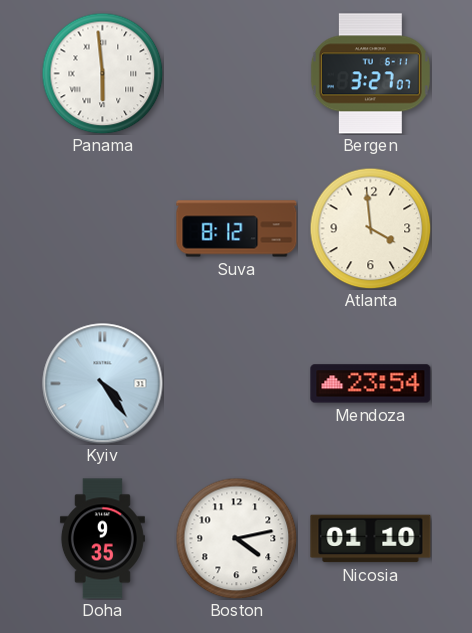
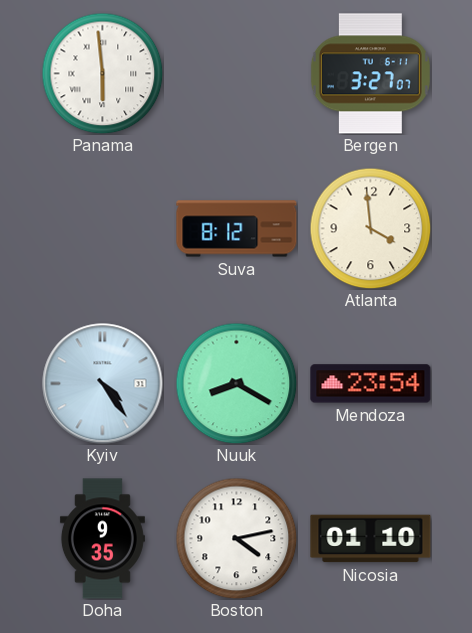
Nuuk: none -> 8:20
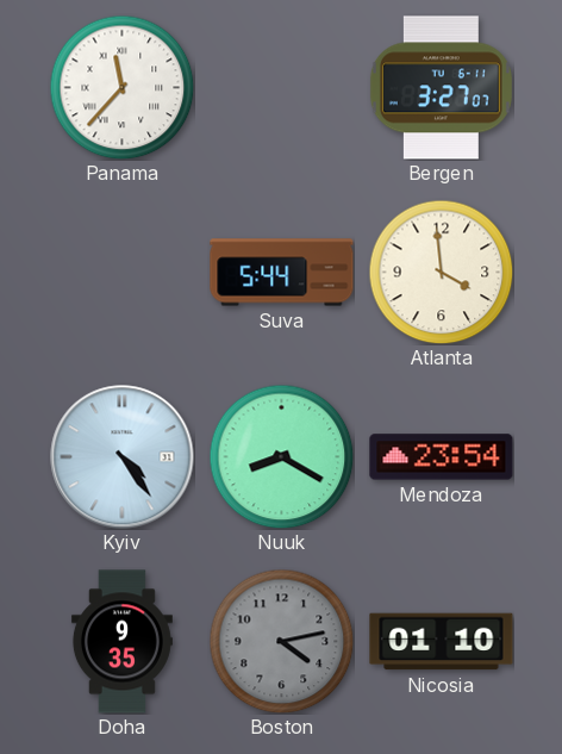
Panama: 5:59 -> 11:37
Suva: 8:12 -> 5:44
Boston dial: white -> grey
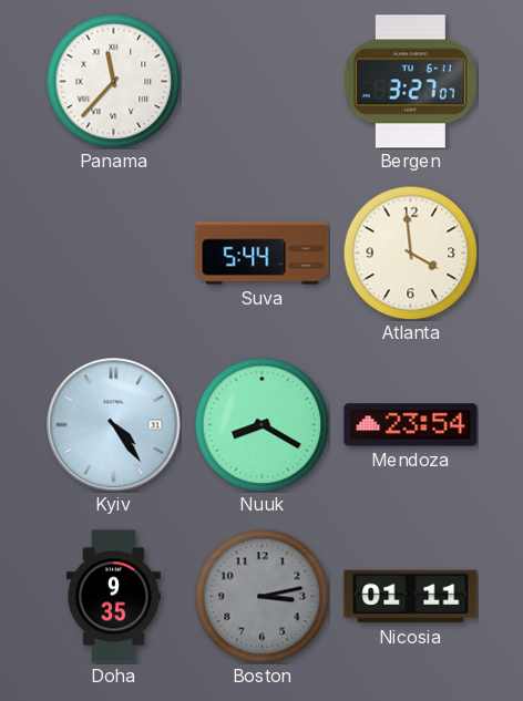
Boston: 4:13 -> 3:13
Nicosia: 01:10 -> 01:11
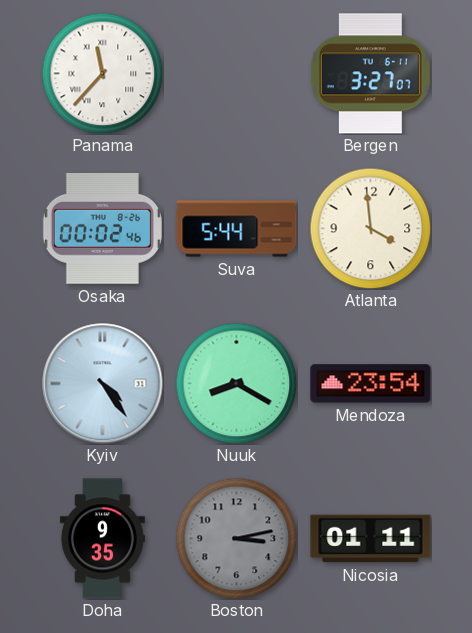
Osaka: none -> 00:02
